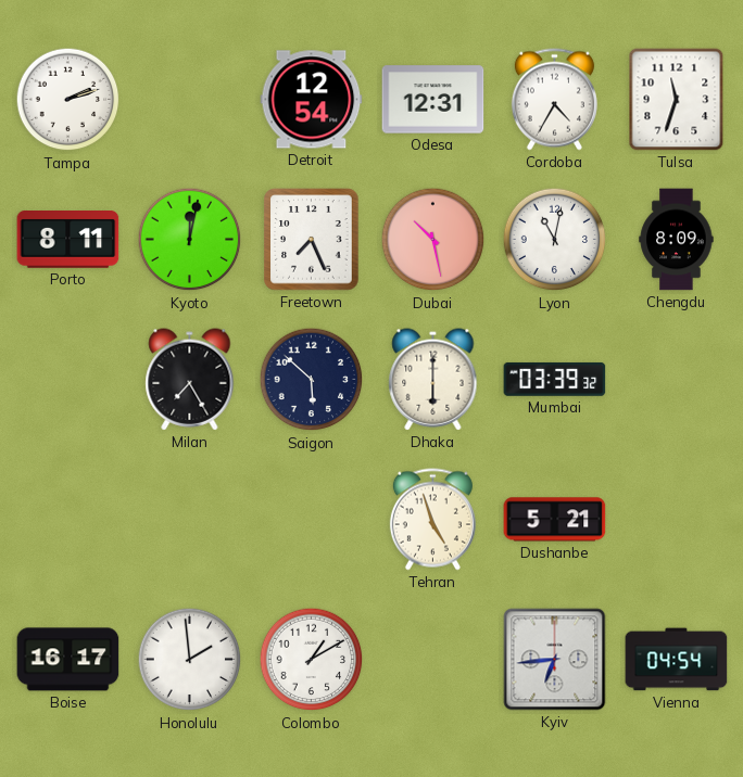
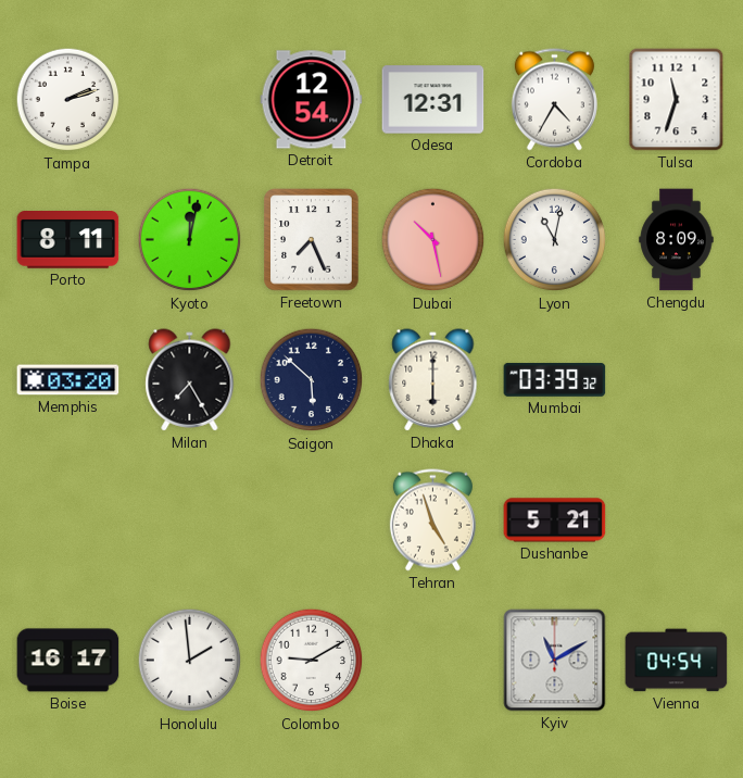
Memphis: none -> 03:20
Colombo: 1:10 -> 9:10
Kyiv: 6:44 -> 11:10
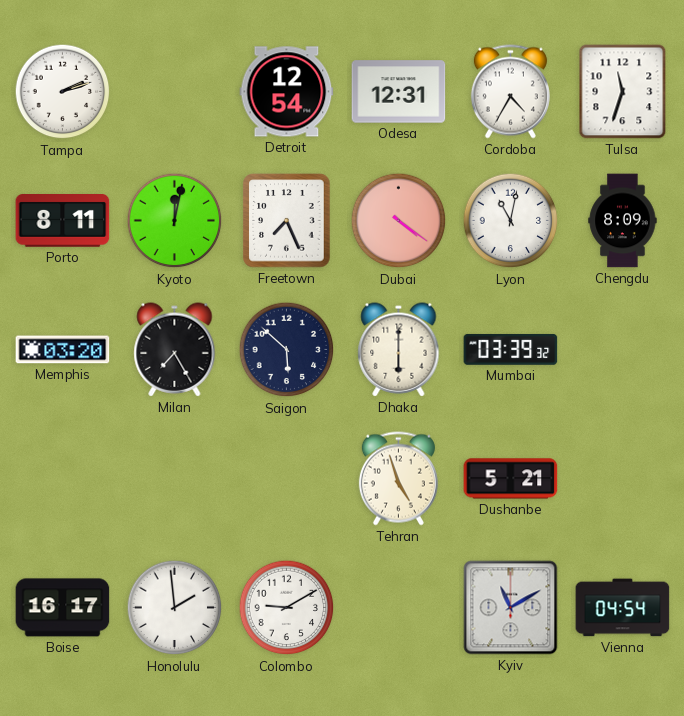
Dubai: 10:28 -> 4:21
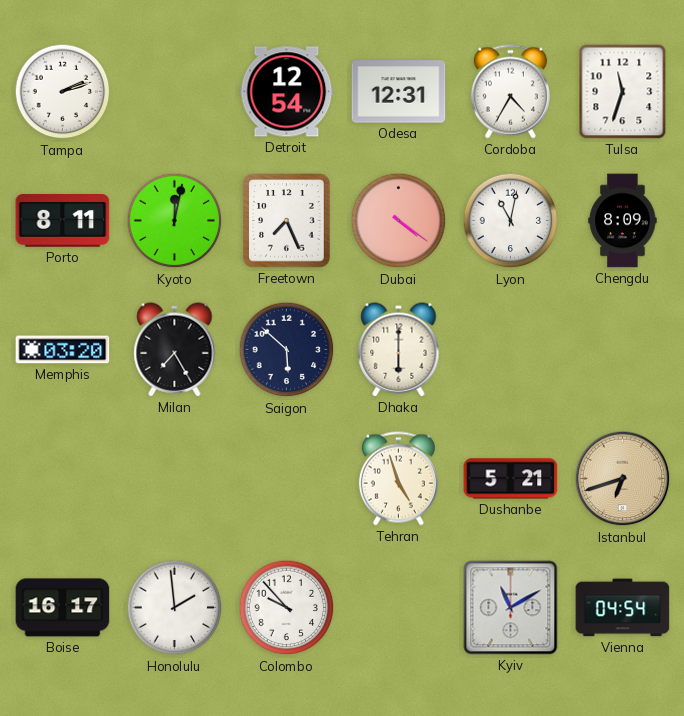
Mumbai: 03:39 -> none
Istanbul: none -> 6:42
Colombo: 9:10 -> 9:53
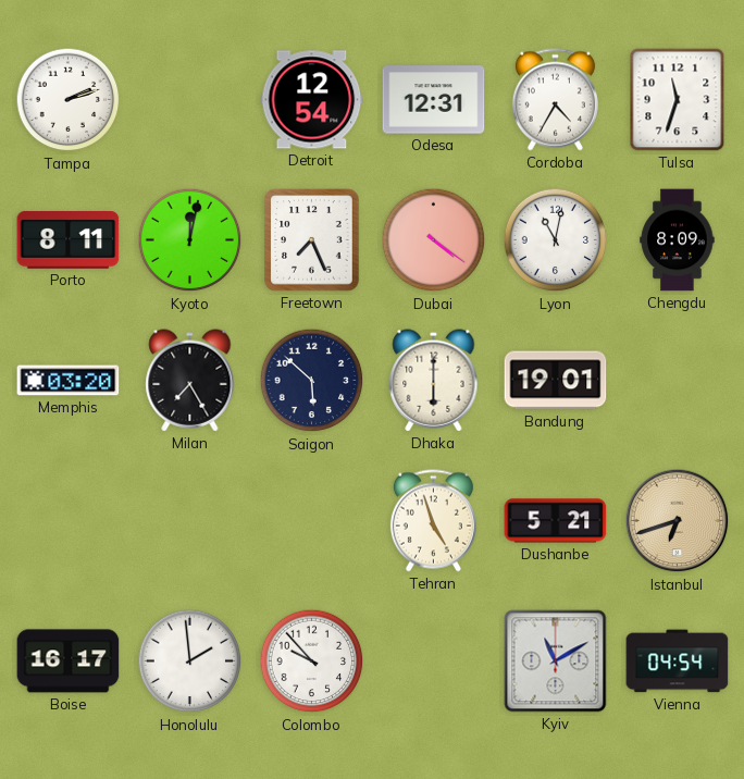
Bandung: none -> 19:01
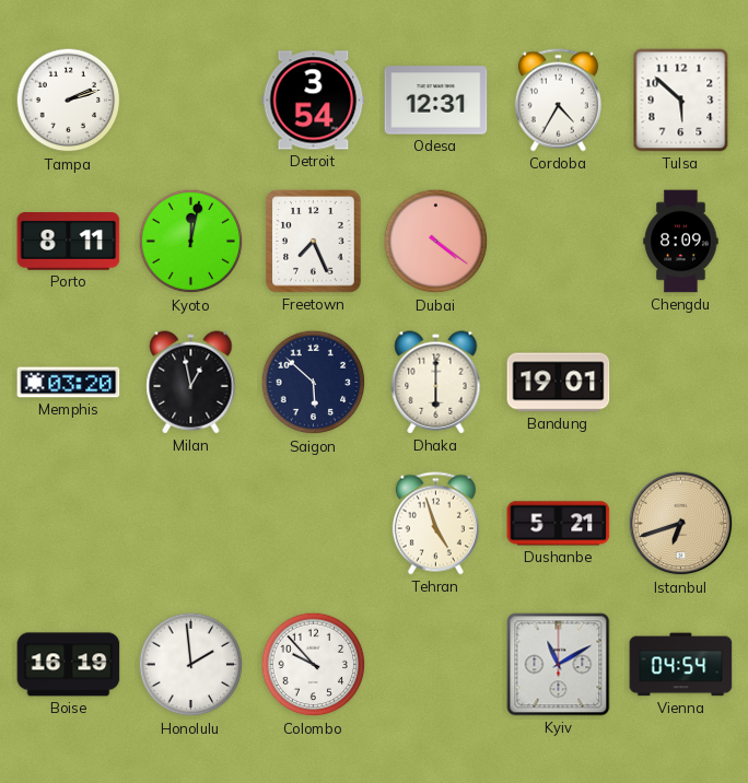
Detroit: 12:54 -> 3:54
Tulsa: 11:33 -> 5:52
Lyon: 11:02 -> none
Milan: 7:25 -> 12:58
Boise: 16:17 -> 16:19
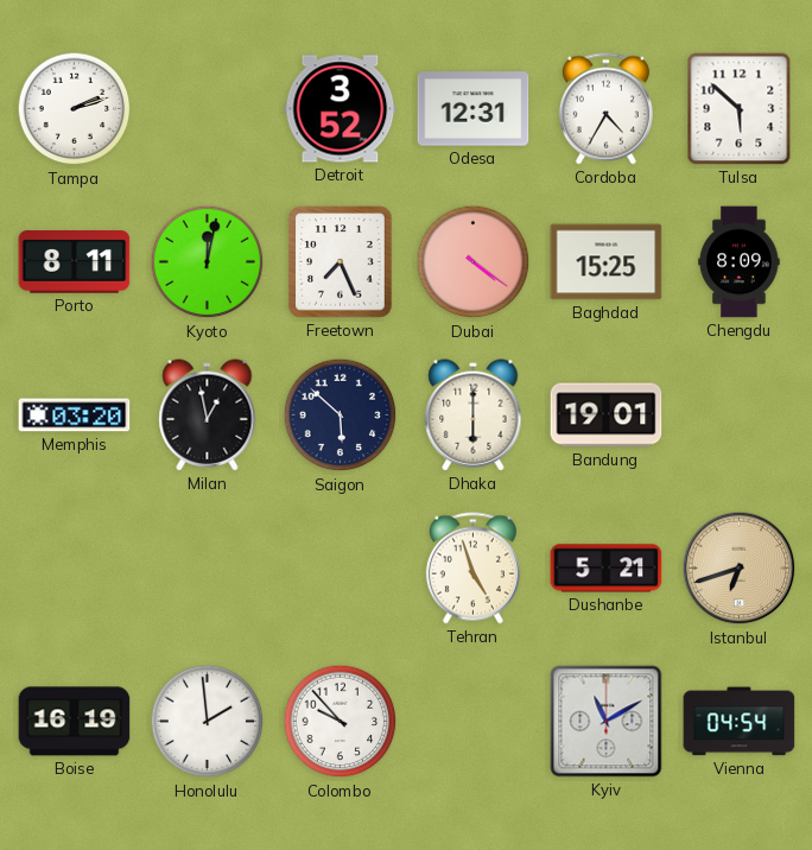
Detroit: 3:54 -> 3:52
Baghdad: none -> 15:25
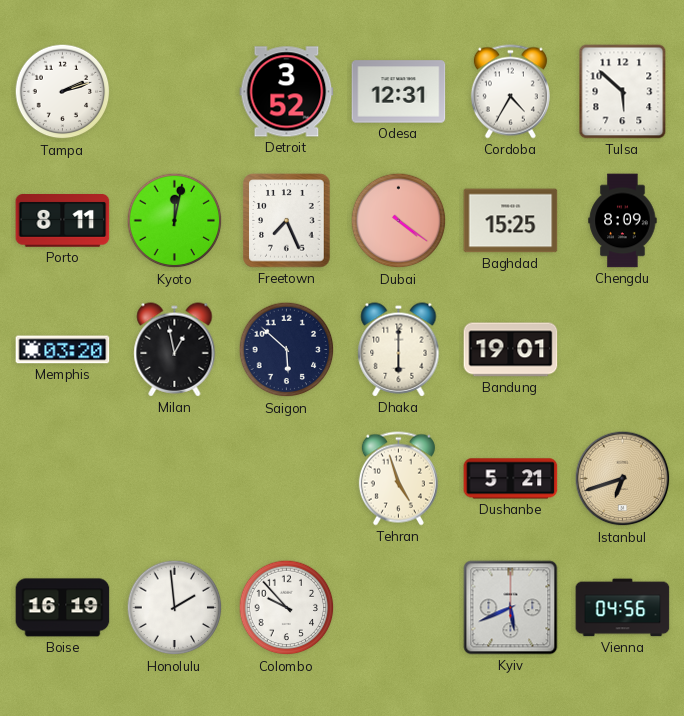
Kyiv: 11:10 -> 5:41
Vienna: 04:54 -> 04:56
